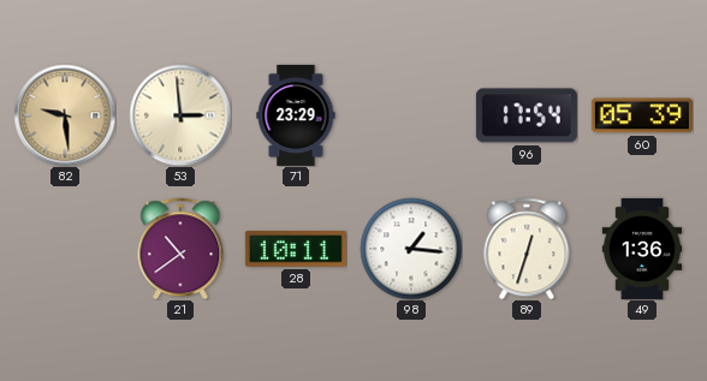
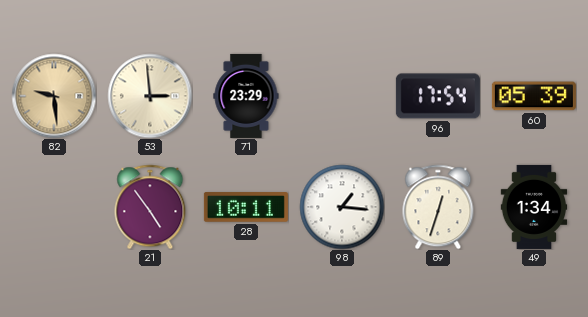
21: 10:39 -> 4:54
49: 1:36 -> 1:34
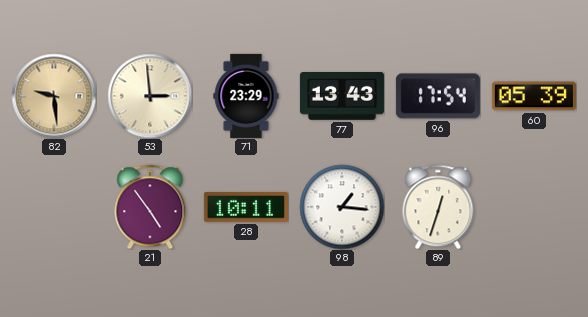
77: none -> 13:43
49: 1:34 -> none
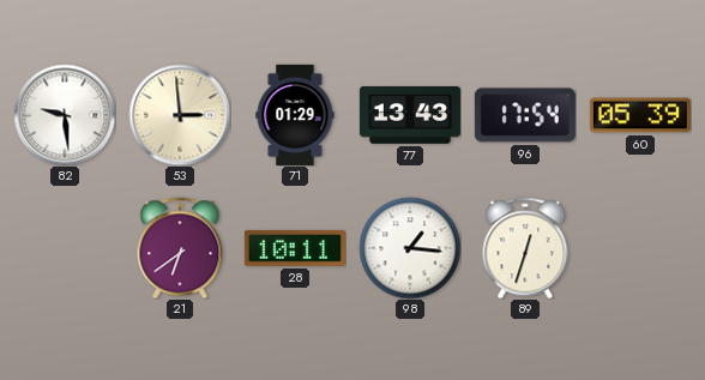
82 dial: champagne -> white
71: 23:29 -> 01:29
21: 4:54 -> 6:39
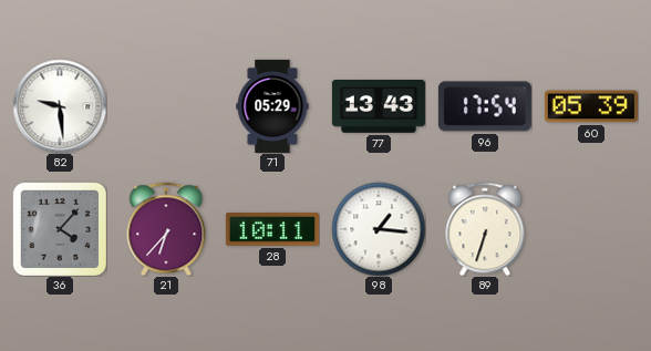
53: 2:59 -> none
71: 01:29 -> 05:29
36: none -> 4:07
21: 6:39 -> 6:37
89: 12:33 -> 6:33
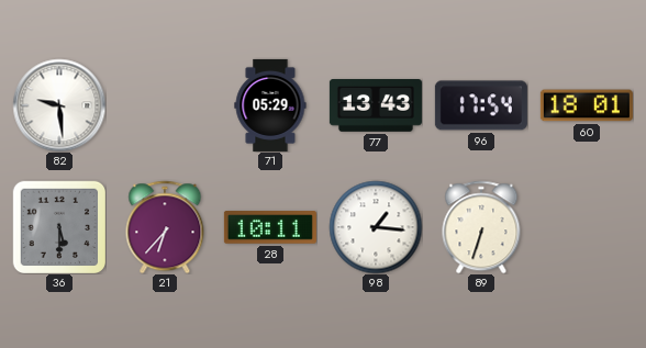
60: 05:39 -> 18:01
36: 4:07 -> 5:30
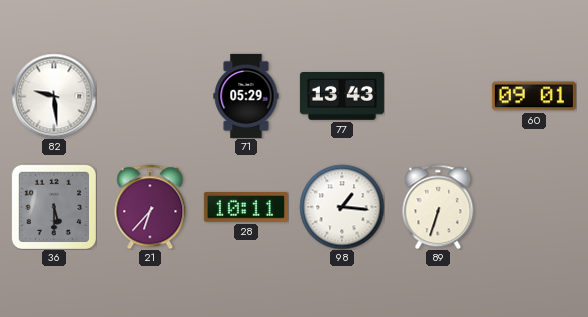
96: 17:54 -> none
60: 18:01 -> 09:01
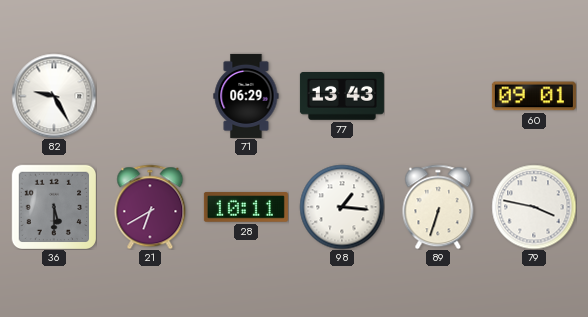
82: 9:29 -> 9:25
71: 05:29 -> 06:29
21: 6:37 -> 6:40
79: none -> 3:47
